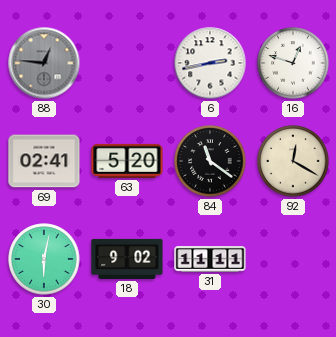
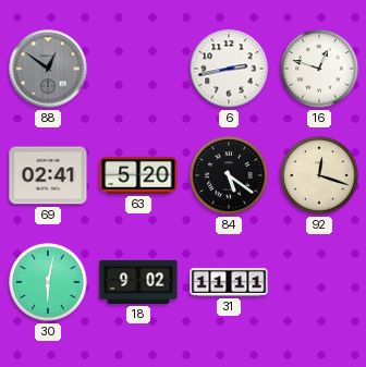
88: 12:46 -> 12:51
84: 11:21 -> 5:21
92: 12:20 -> 12:18
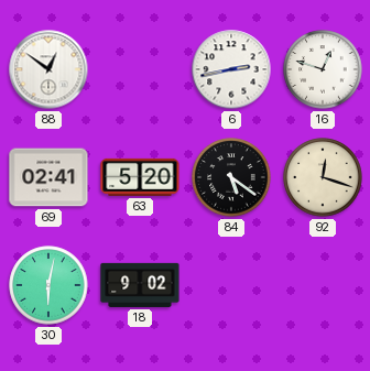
88 dial: grey -> white
31: 11:11 -> none
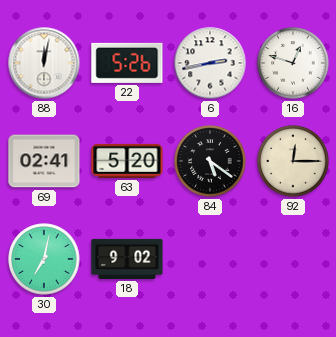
88: 12:51 -> 12:02
22: none -> 5:26
92: 12:18 -> 12:15
30: 6:02 -> 7:02
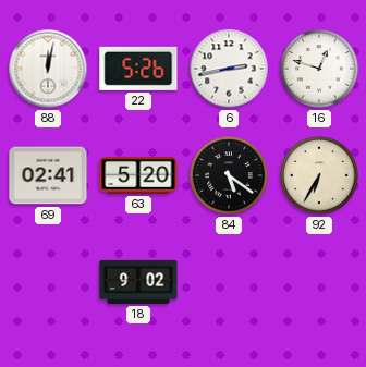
92: 12:15 -> 6:35
30: 7:02 -> none
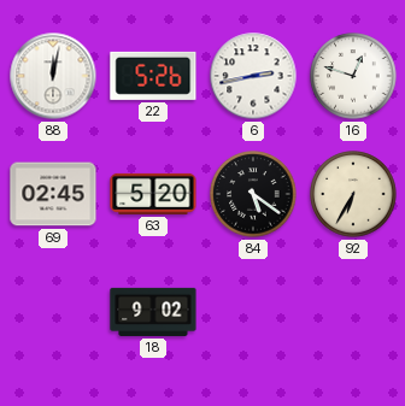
69: 02:41 -> 02:45
